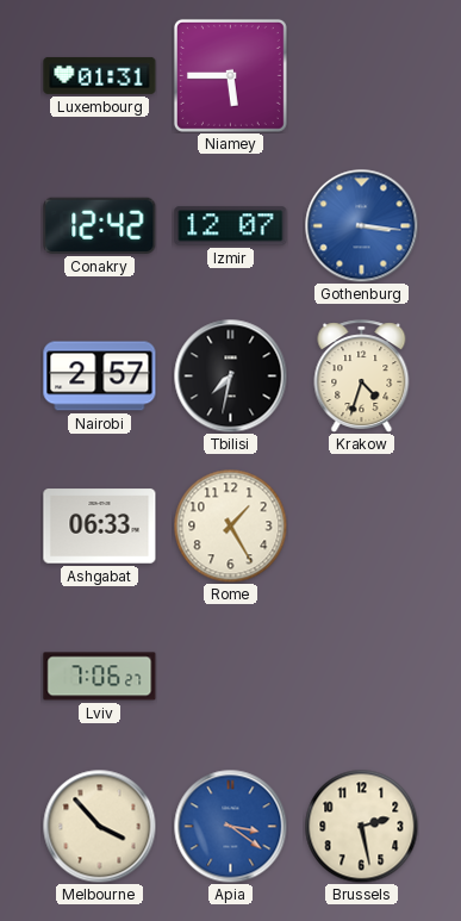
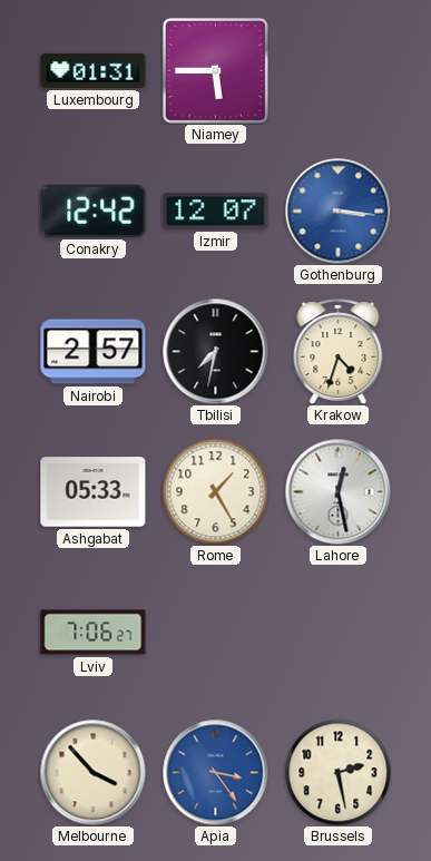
Ashgabat: 06:33 -> 05:33
Lahore: none -> 12:28
Apia: 3:21 -> 3:24
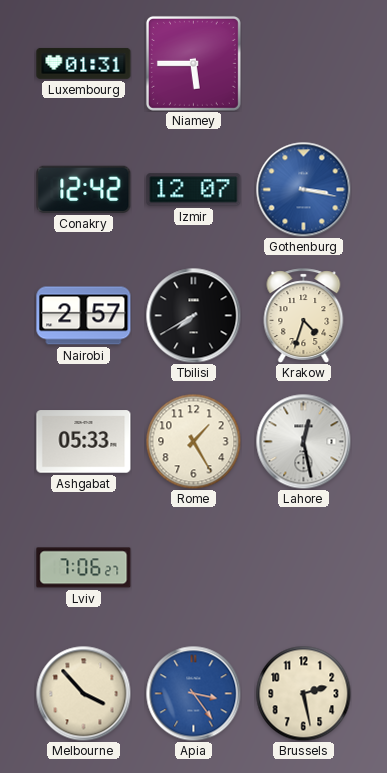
Gothenburg: 3:16 -> 3:17
Tbilisi: 7:32 -> 7:40
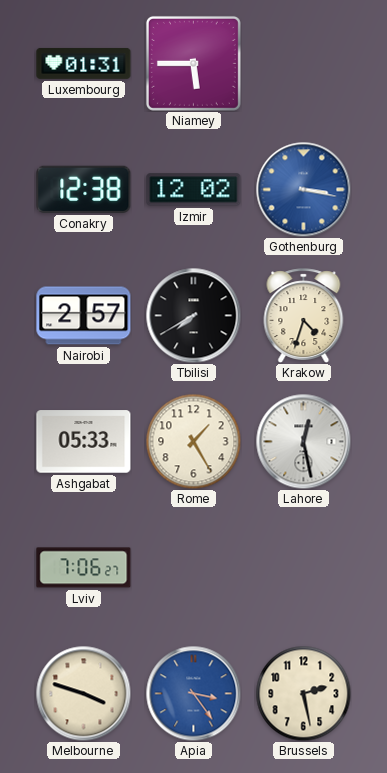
Conakry: 12:42 -> 12:38
Izmir: 12:07 -> 12:02
Melbourne: 3:53 -> 3:48
